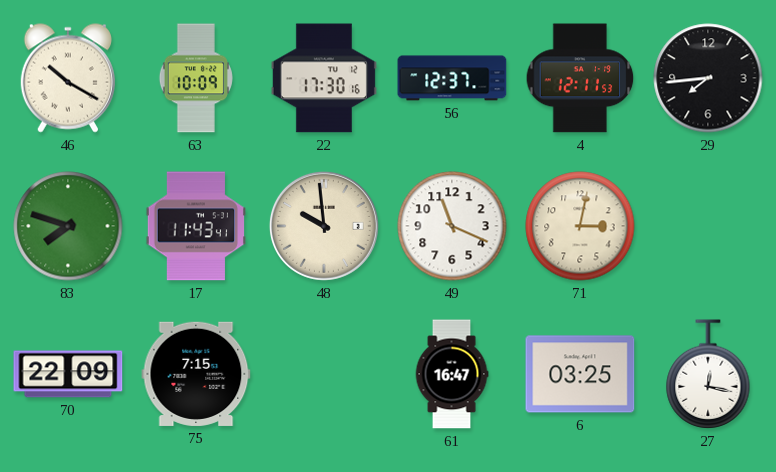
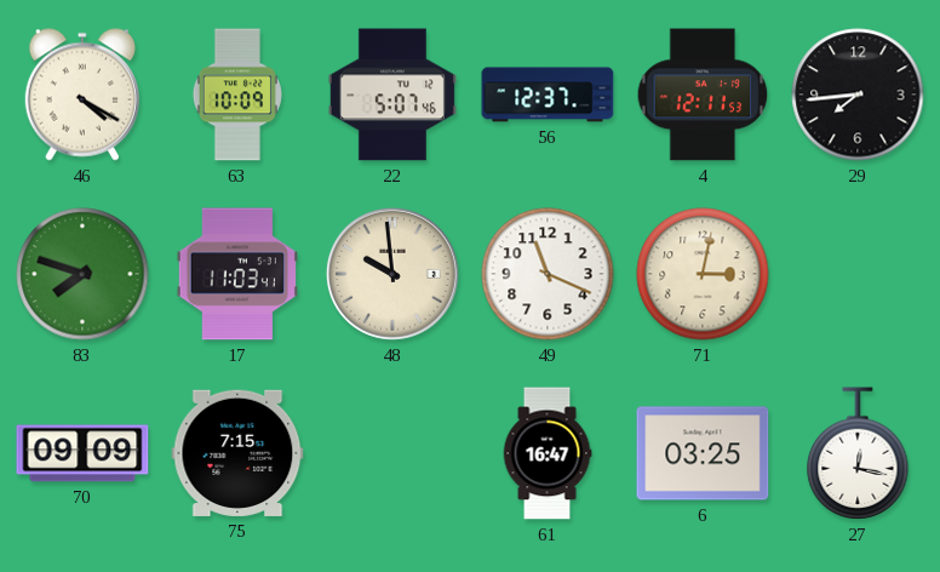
46: 10:20 -> 4:20
22: 17:30 -> 5:07
17: 11:43 -> 11:03
70: 22:09 -> 09:09
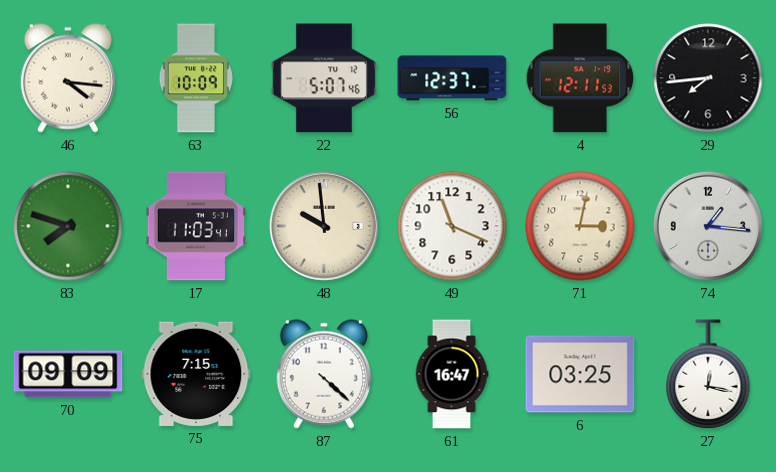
46: 4:20 -> 4:16
74: none -> 1:16
87: none -> 4:22
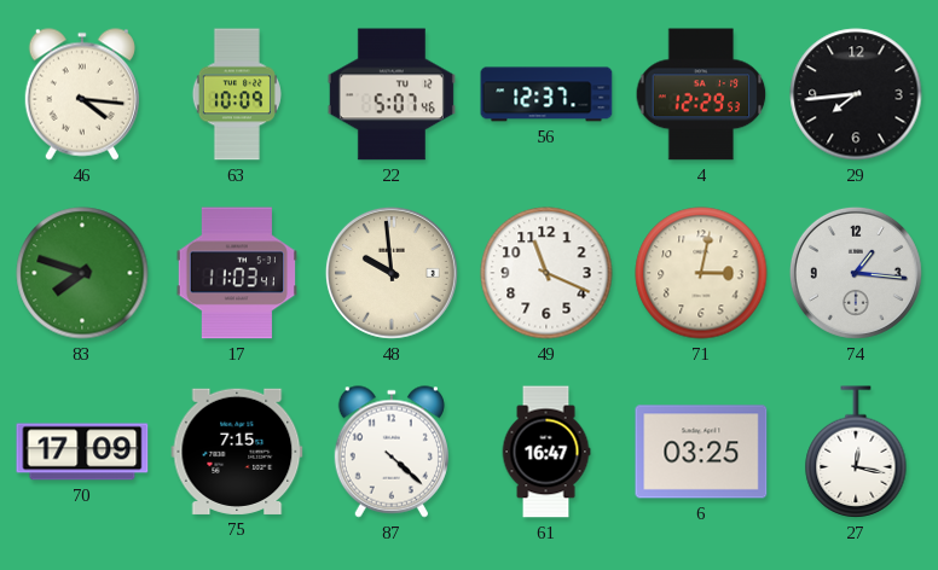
4: 12:11 -> 12:29
70: 09:09 -> 17:09
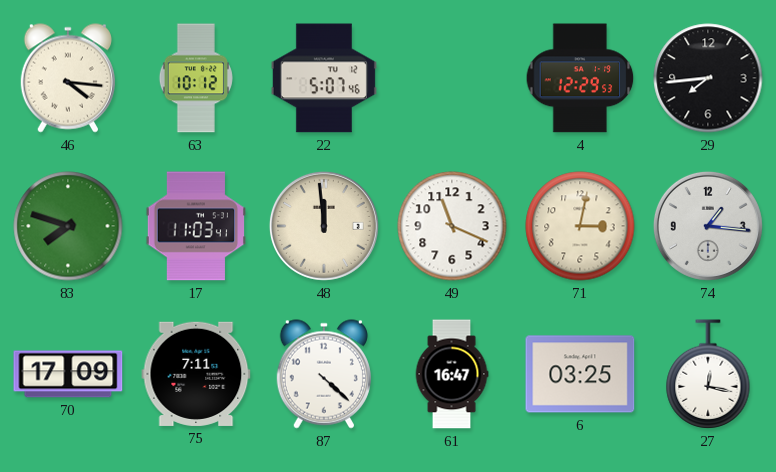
63: 10:09 -> 10:12
56: 12:37 -> none
48: 9:59 -> 11:59
75: 7:15 -> 7:11
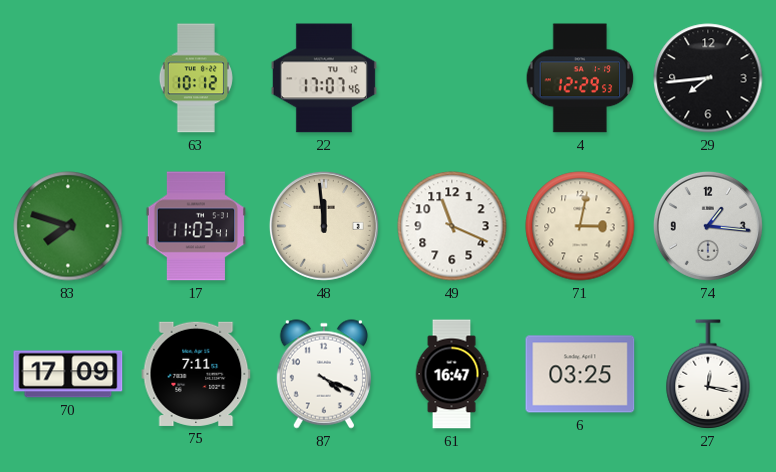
46: 4:16 -> none
22: 5:07 -> 17:07
87: 4:22 -> 4:19
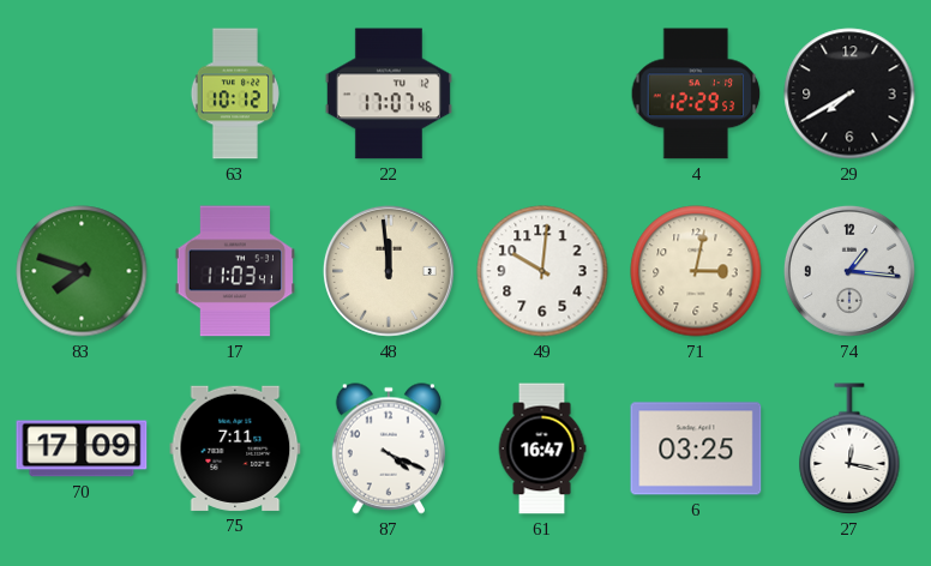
29: 7:44 -> 7:40
49: 11:19 -> 10:01
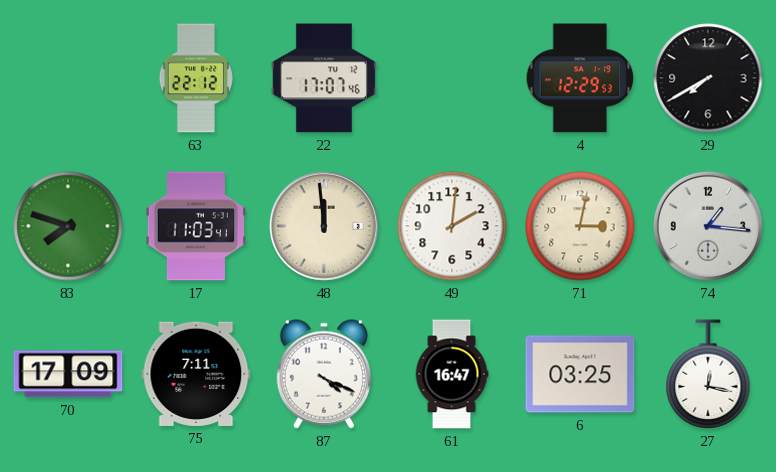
63: 10:12 -> 22:12
49: 10:01 -> 2:01
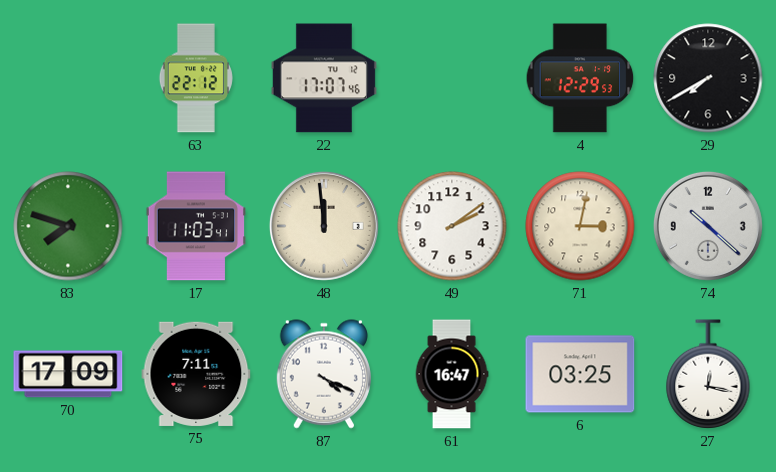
49: 2:01 -> 2:09
74: 1:16 -> 10:22
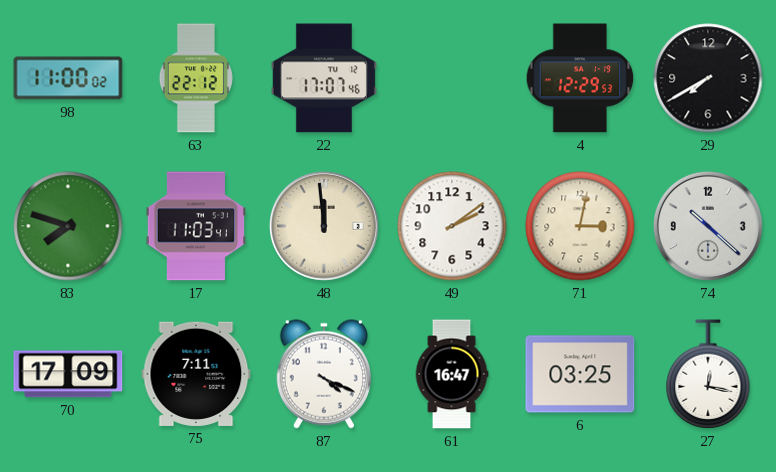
98: none -> 11:00
